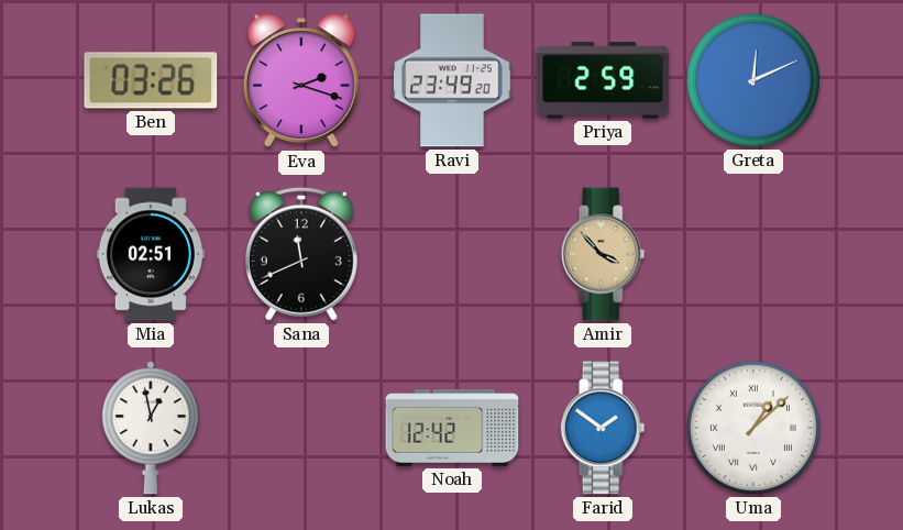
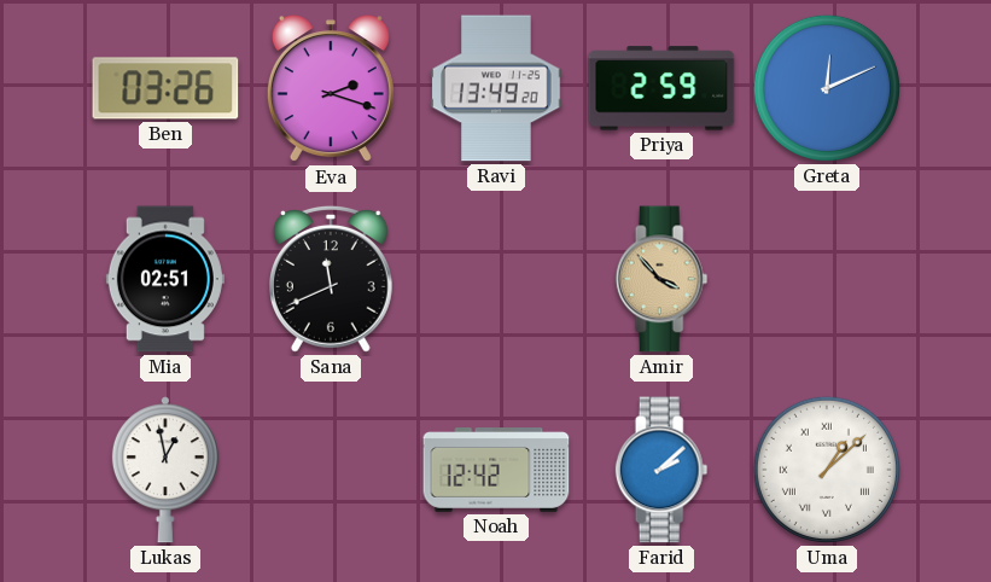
Ravi: 23:49 -> 13:49
Farid: 1:51 -> 2:08
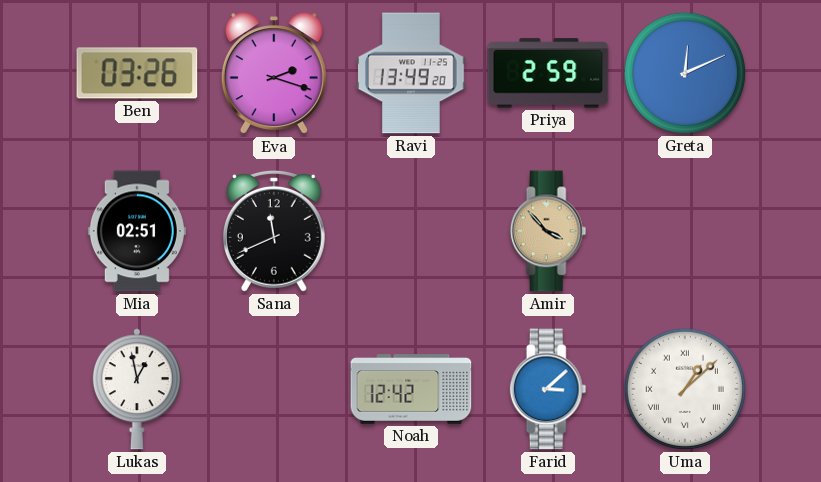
Farid: 2:08 -> 3:08
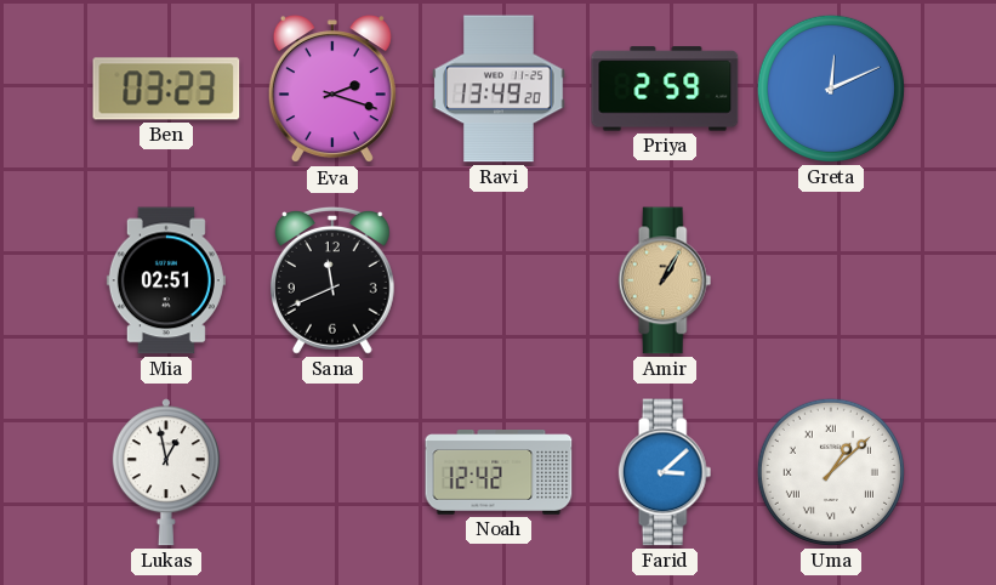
Ben: 03:26 -> 03:23
Amir: 3:53 -> 1:05
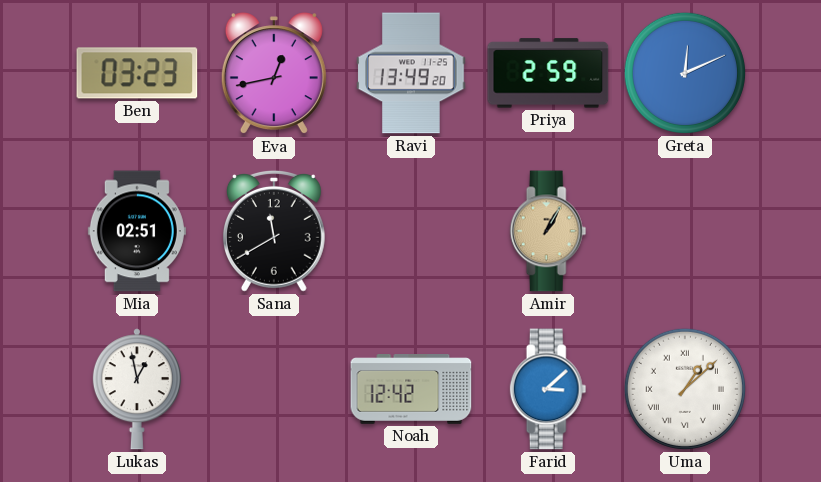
Eva: 2:18 -> 12:43
Sana: 11:41 -> 11:40
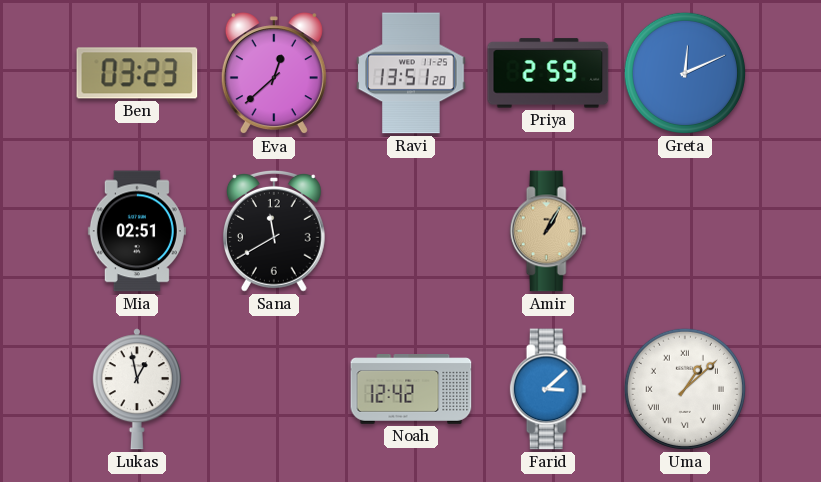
Eva: 12:43 -> 12:38
Ravi: 13:49 -> 13:51
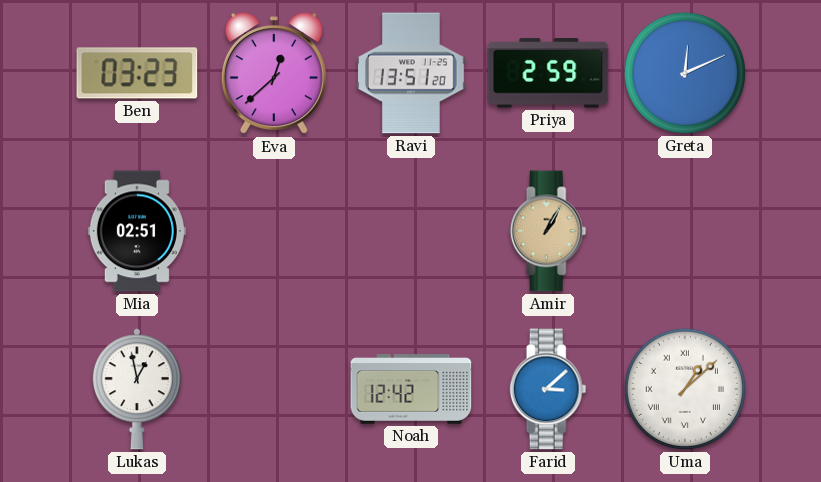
Sana: 11:40 -> none
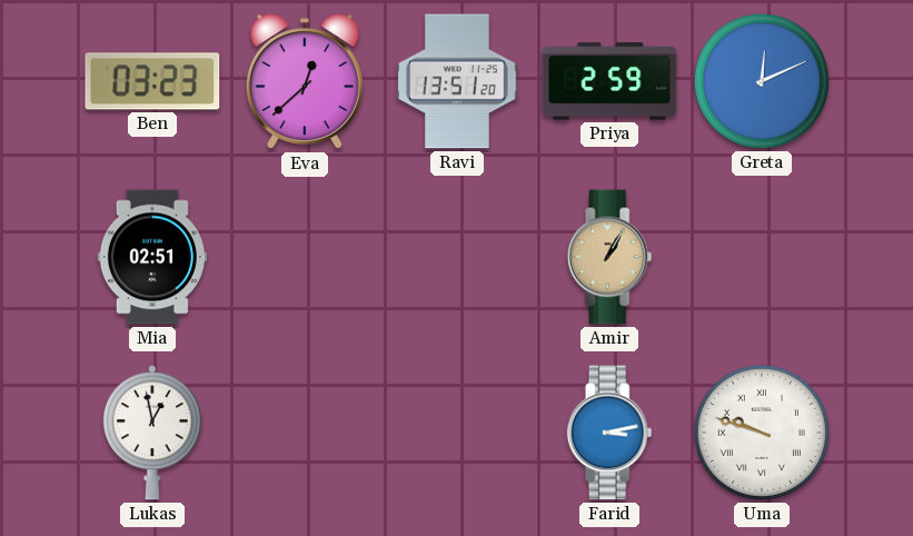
Noah: 12:42 -> none
Farid: 3:08 -> 3:13
Uma: 1:08 -> 9:48
